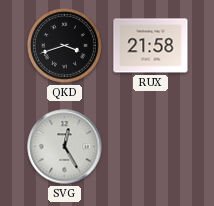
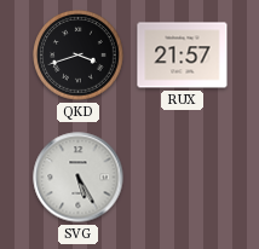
RUX: 21:58 -> 21:57
SVG: 12:25 -> 5:25
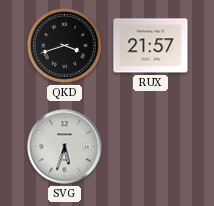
SVG: 5:25 -> 5:33
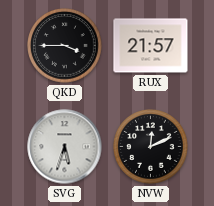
QKD: 3:42 -> 3:45
NVW: none -> 12:11
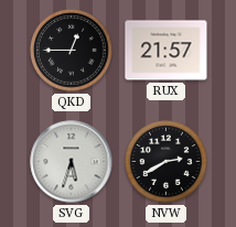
QKD: 3:45 -> 12:45
NVW: 12:11 -> 2:40
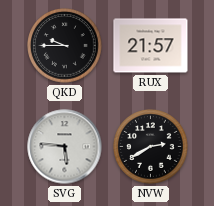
QKD: 12:45 -> 9:45
SVG: 5:33 -> 5:46
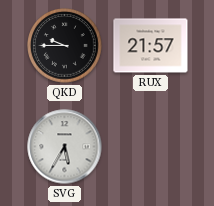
SVG: 5:46 -> 5:35
NVW: 2:40 -> none
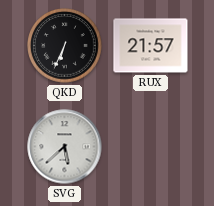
QKD: 9:45 -> 6:34
SVG: 5:35 -> 5:38
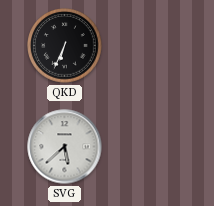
RUX: 21:57 -> none
